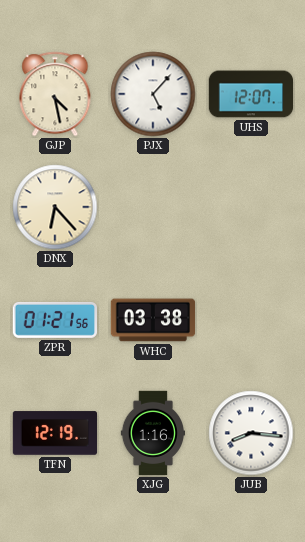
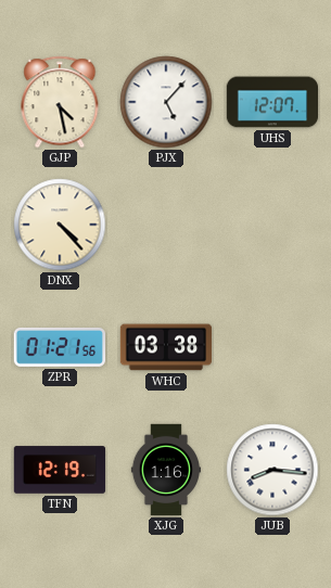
DNX: 6:23 -> 4:23
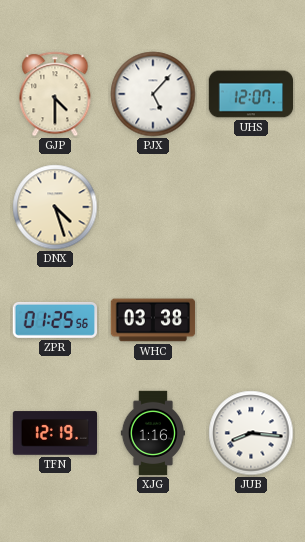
GJP: 4:28 -> 4:30
DNX: 4:23 -> 4:27
ZPR: 01:21 -> 01:25
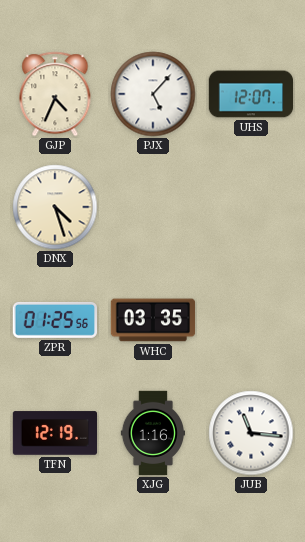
GJP: 4:30 -> 4:34
WHC: 03:38 -> 03:35
JUB: 8:16 -> 11:16
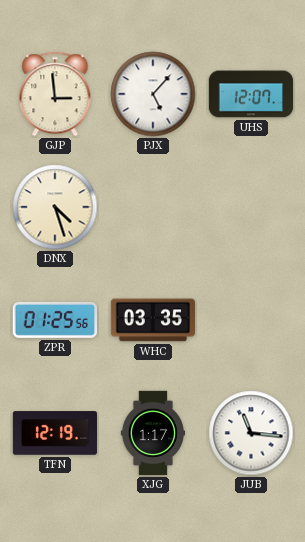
GJP: 4:34 -> 2:59
XJG: 1:16 -> 1:17
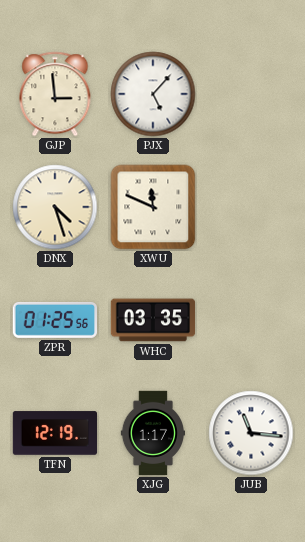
UHS: 12:07 -> none
XWU: none -> 11:49
